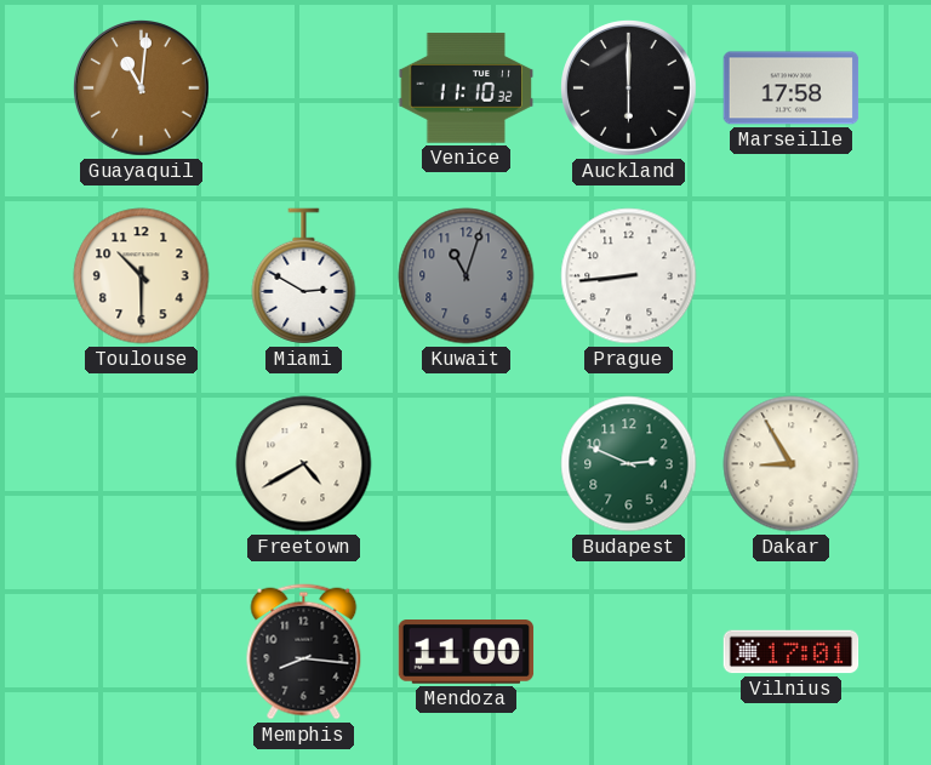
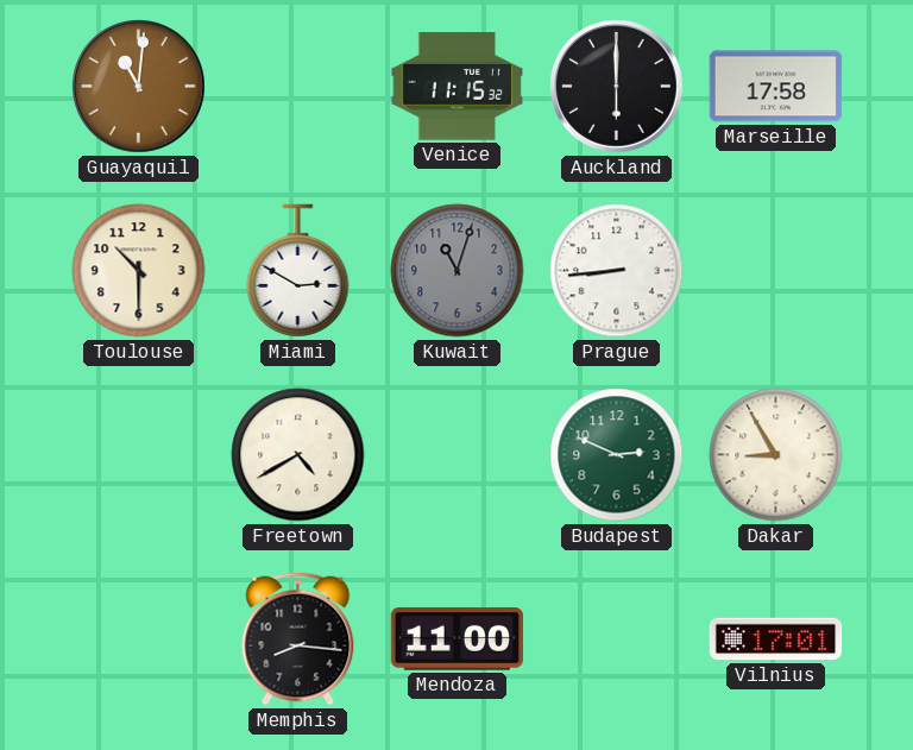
Venice: 11:10 -> 11:15
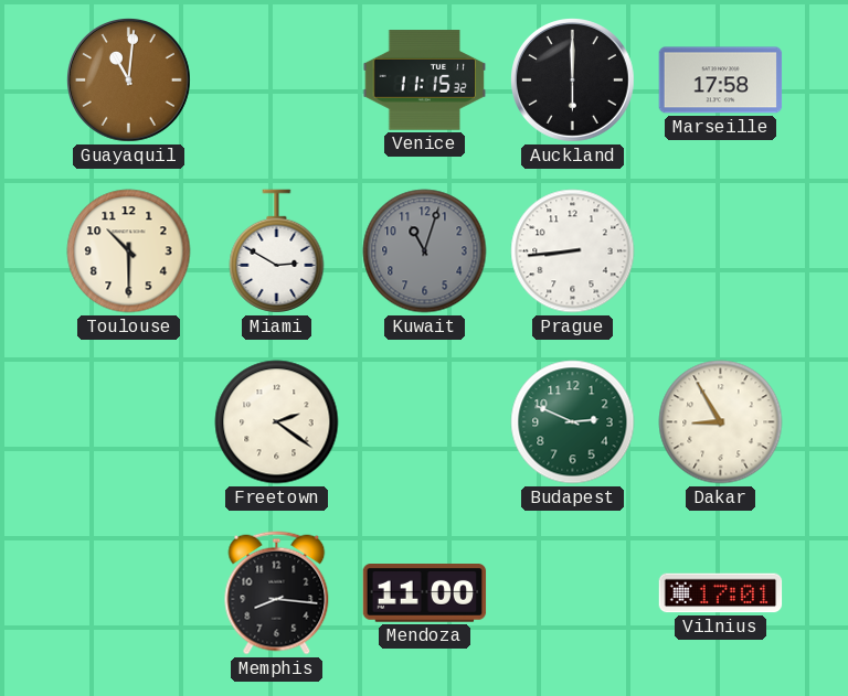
Freetown: 4:40 -> 2:21
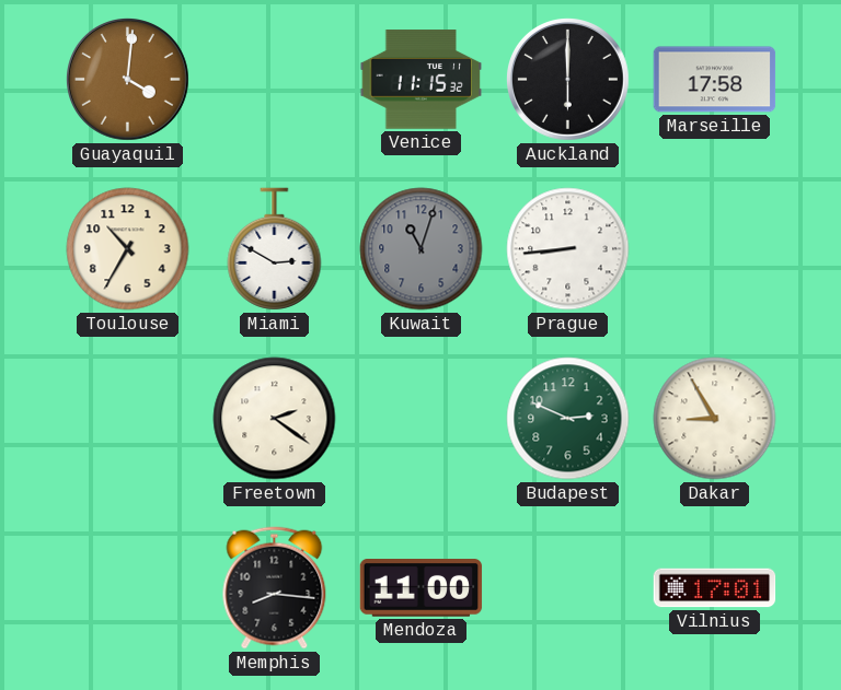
Guayaquil: 11:01 -> 4:01
Toulouse: 10:30 -> 10:35
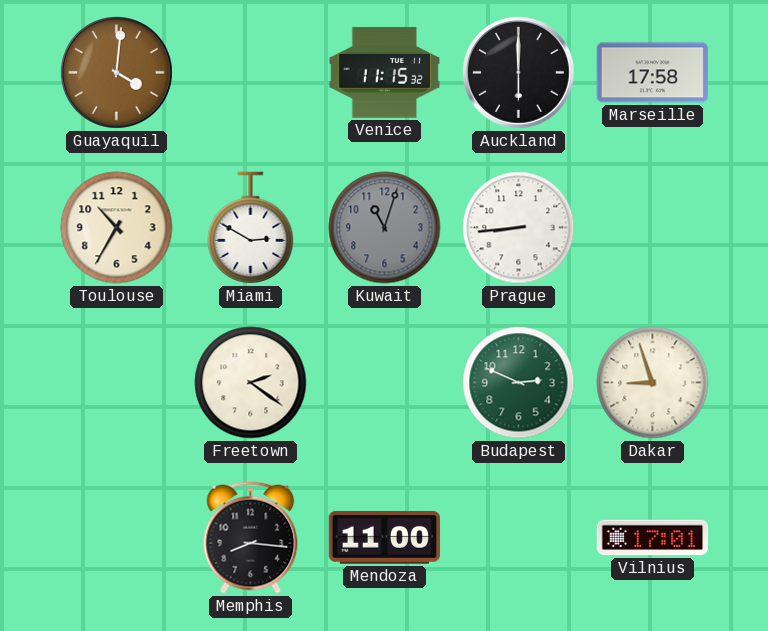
Dakar: 8:55 -> 8:57
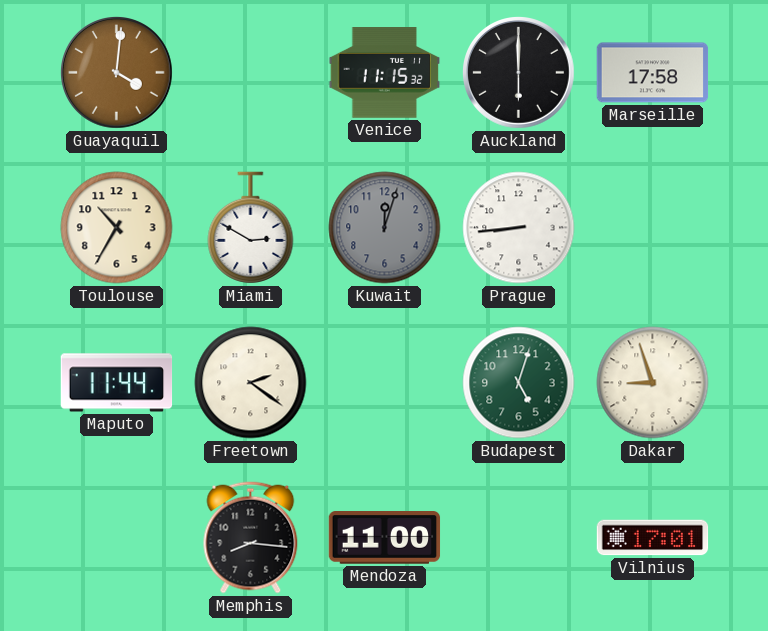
Kuwait: 11:03 -> 12:03
Maputo: none -> 11:44
Budapest: 2:49 -> 5:03
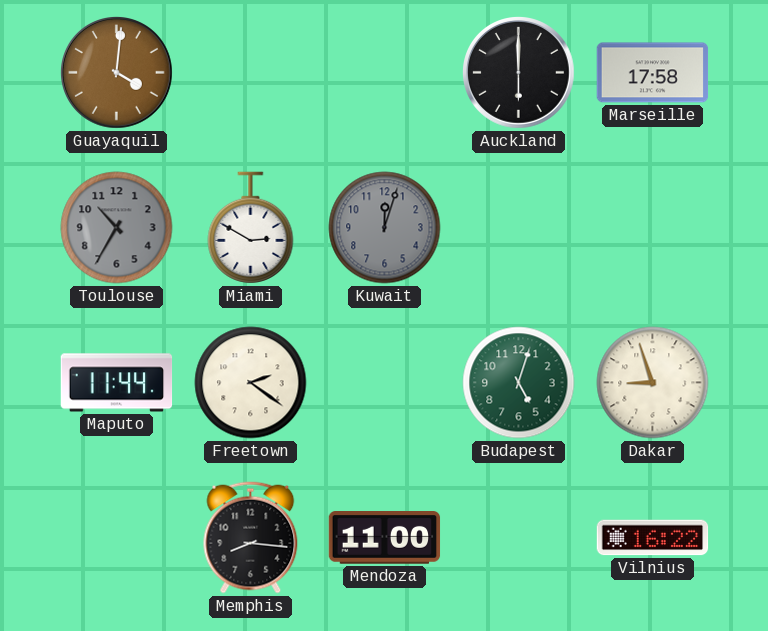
Venice: 11:15 -> none
Toulouse dial: cream -> grey
Prague: 8:44 -> none
Vilnius: 17:01 -> 16:22
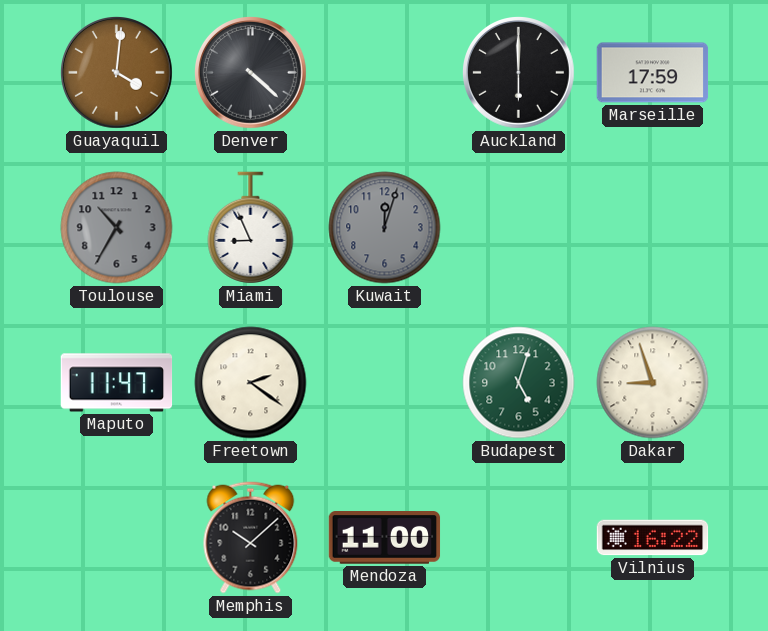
Denver: none -> 4:22
Marseille: 17:58 -> 17:59
Miami: 2:50 -> 8:56
Maputo: 11:44 -> 11:47
Memphis: 8:16 -> 10:08
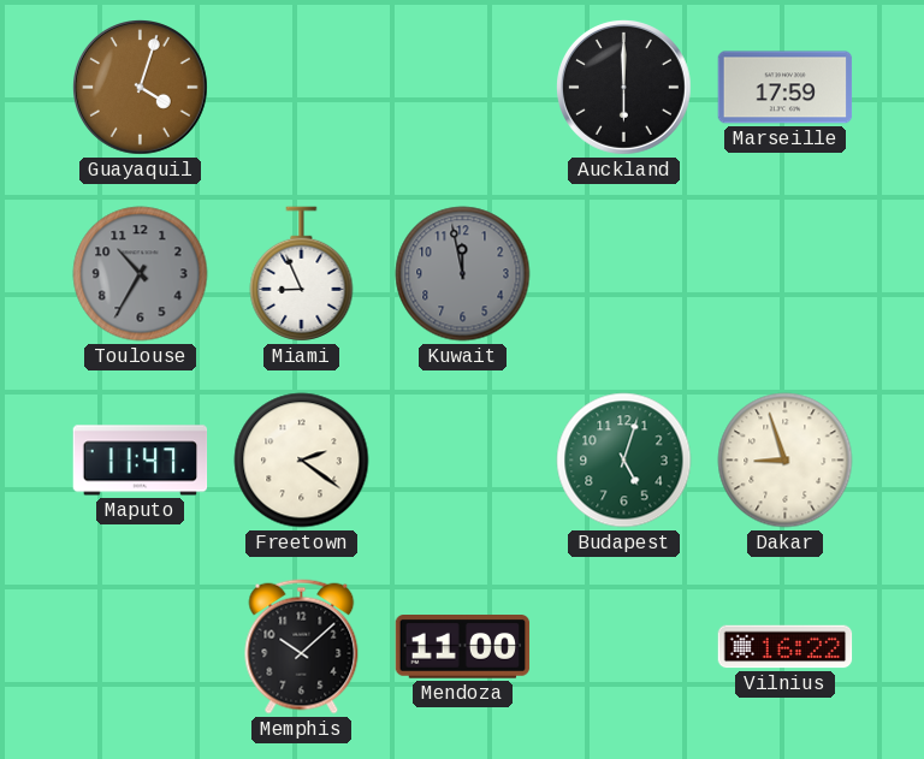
Guayaquil: 4:01 -> 4:03
Denver: 4:22 -> none
Kuwait: 12:03 -> 11:58
